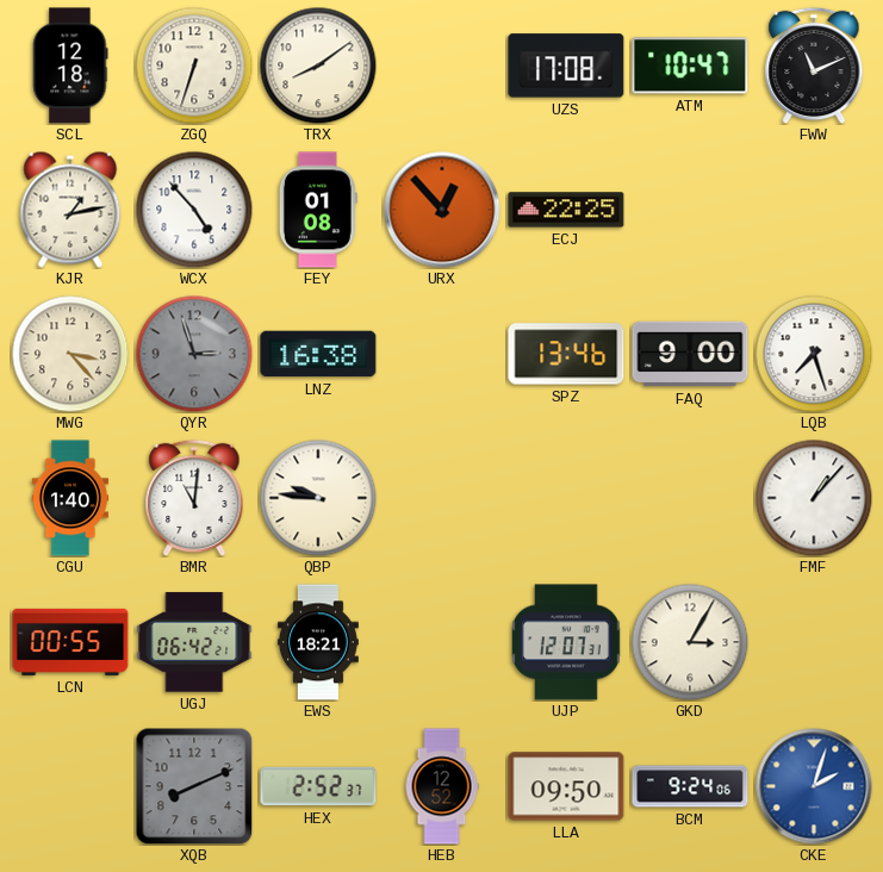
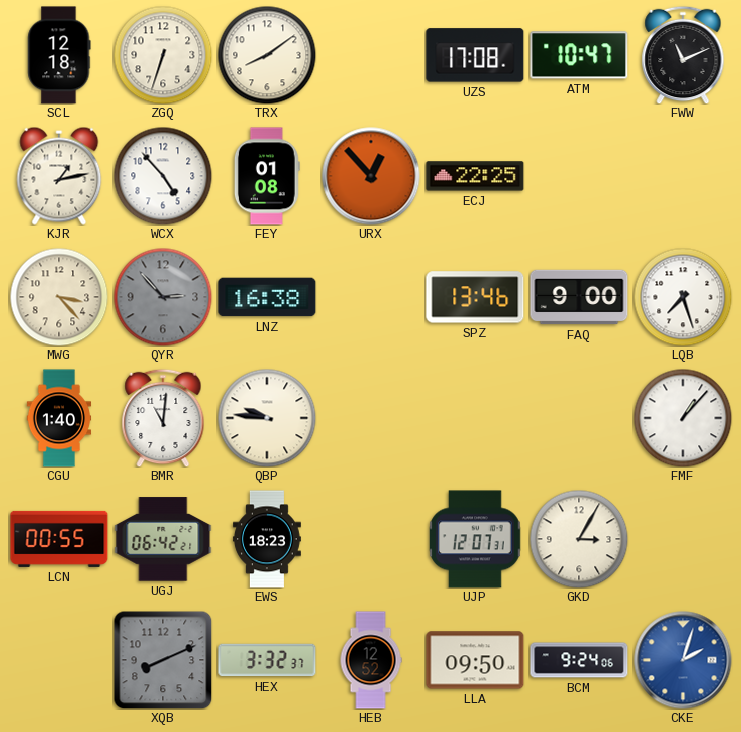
QYR: 2:57 -> 2:53
EWS: 18:21 -> 18:23
HEX: 2:52 -> 3:32
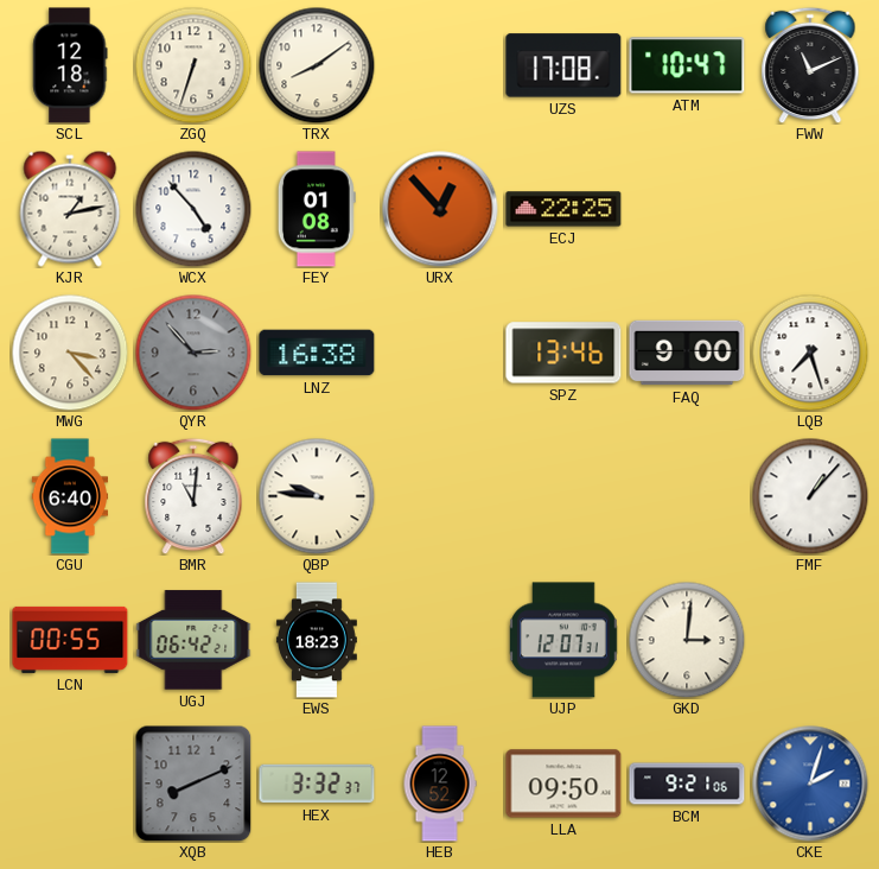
CGU: 1:40 -> 6:40
GKD: 3:05 -> 3:01
BCM: 9:24 -> 9:21
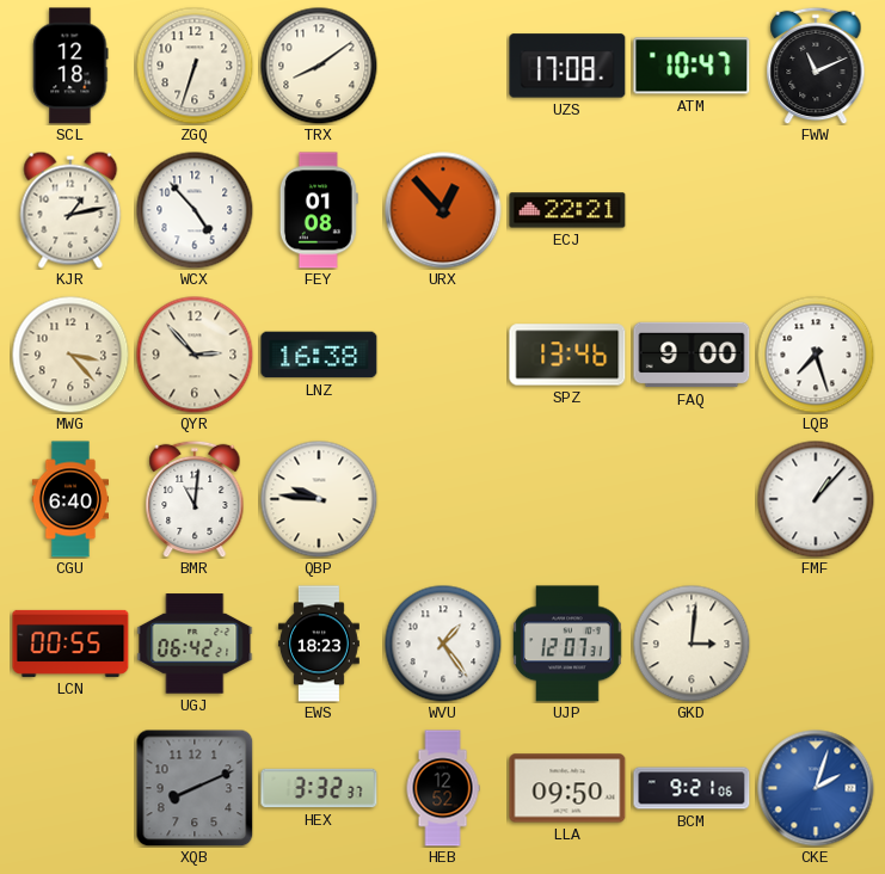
ECJ: 22:25 -> 22:21
QYR dial: grey -> cream
WVU: none -> 1:24
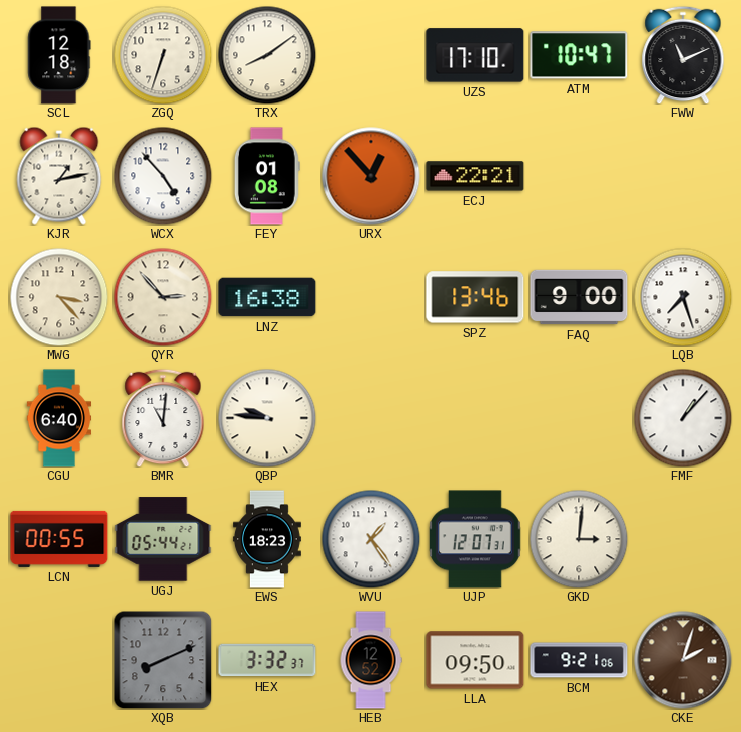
UZS: 17:08 -> 17:10
UGJ: 06:42 -> 05:44
CKE dial: blue -> brown
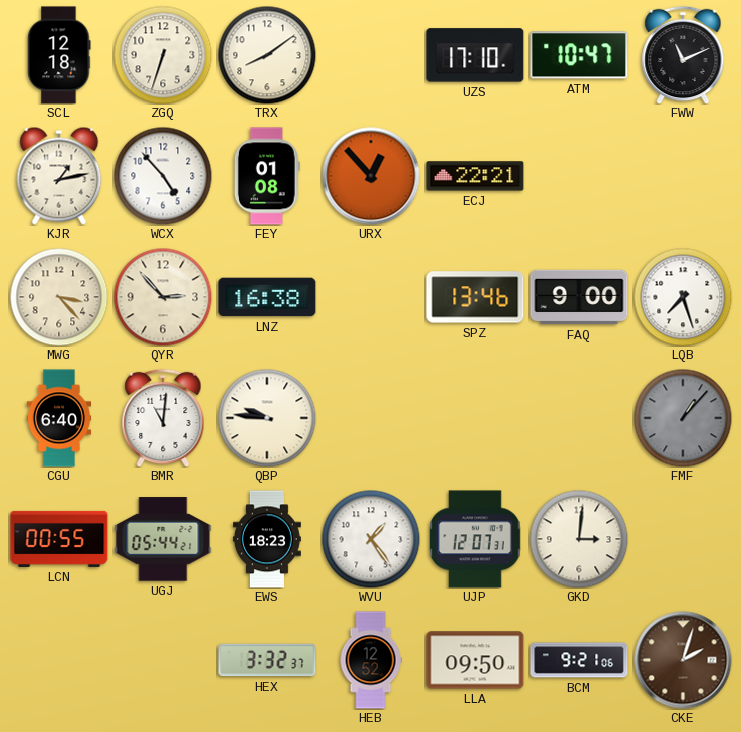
FMF dial: white -> grey
XQB: 8:11 -> none
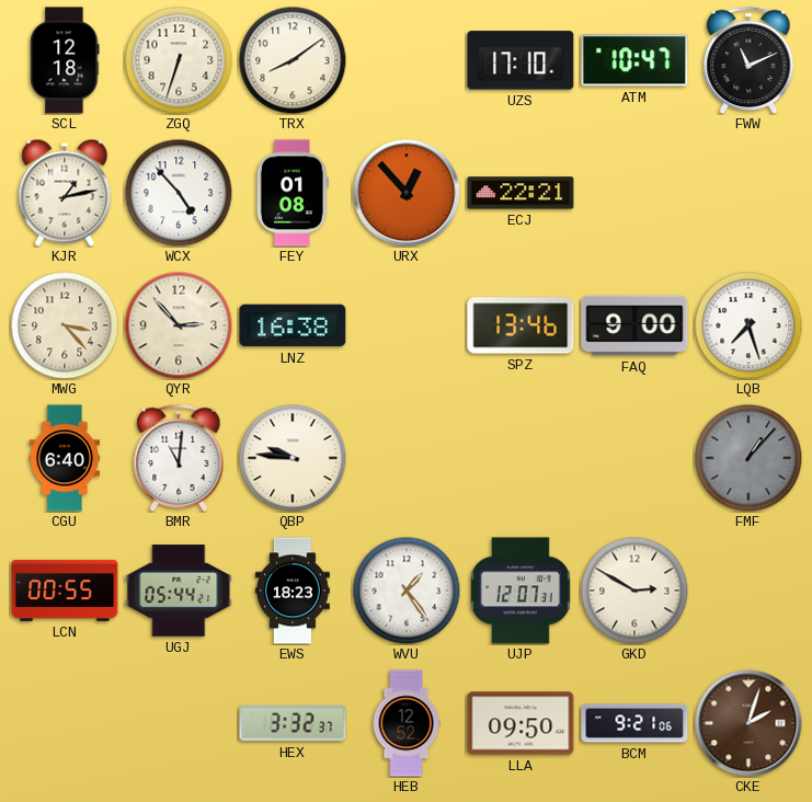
GKD: 3:01 -> 2:50
